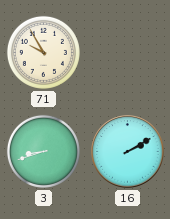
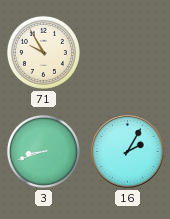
16: 2:10 -> 2:05
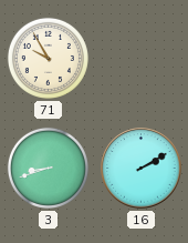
16: 2:05 -> 2:10
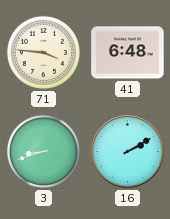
71: 9:55 -> 3:46
41: none -> 6:48
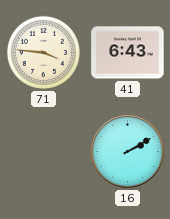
41: 6:48 -> 6:43
3: 8:42 -> none
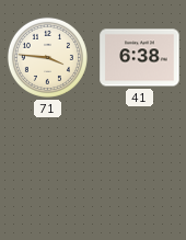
41: 6:43 -> 6:38
16: 2:10 -> none
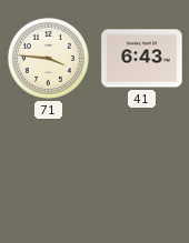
41: 6:38 -> 6:43
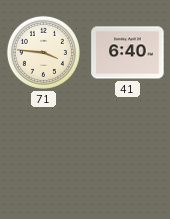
41: 6:43 -> 6:40
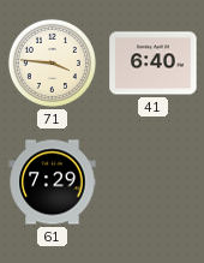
61: none -> 7:29
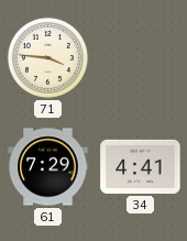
41: 6:40 -> none
34: none -> 4:41
